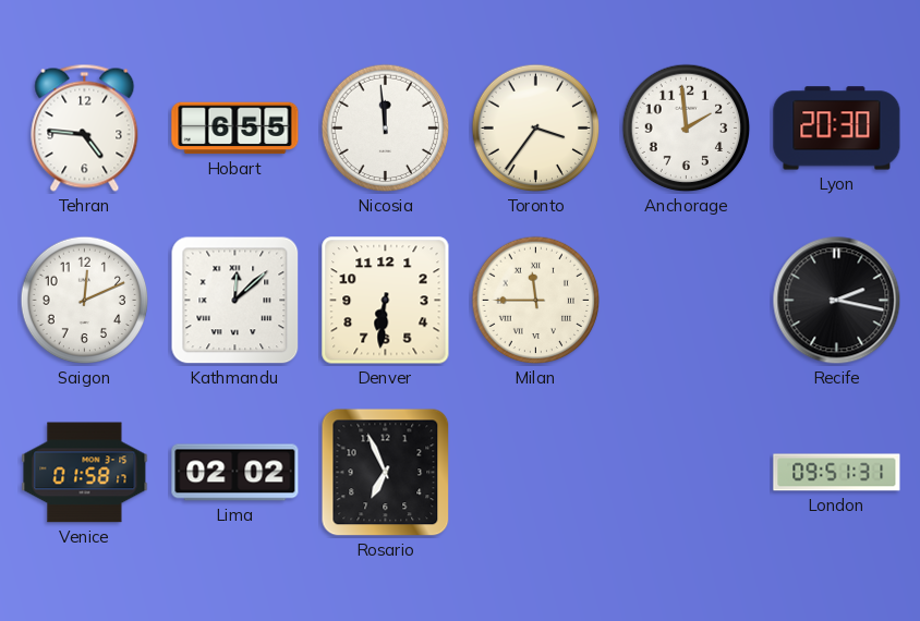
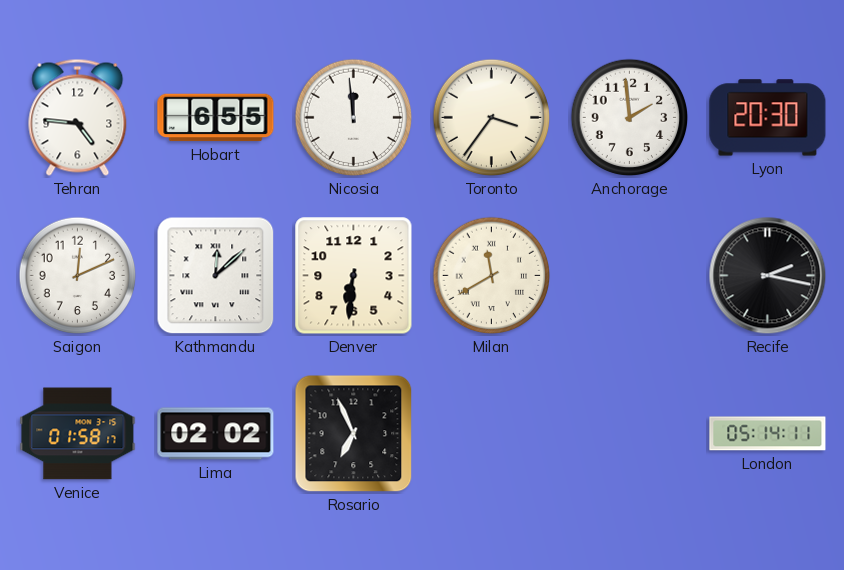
Milan: 11:45 -> 11:40
London: 09:51 -> 05:14
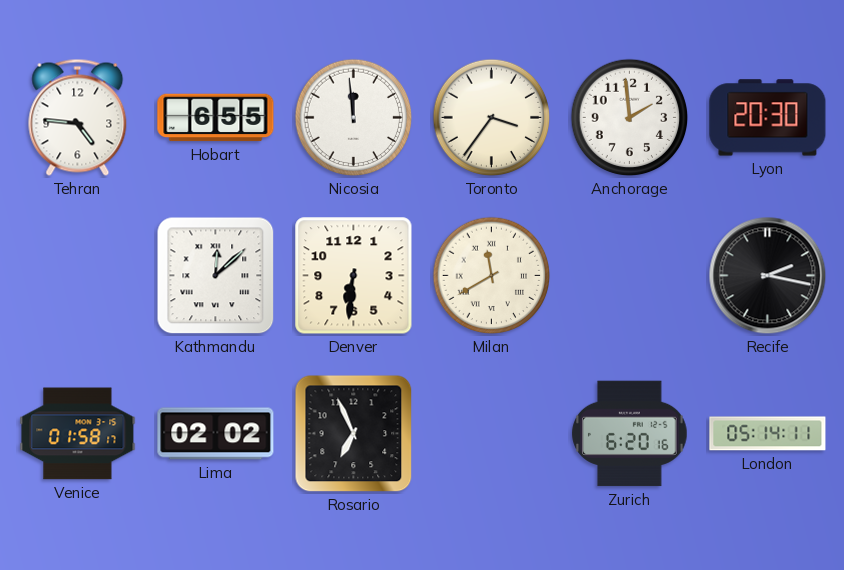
Saigon: 12:11 -> none
Zurich: none -> 6:20
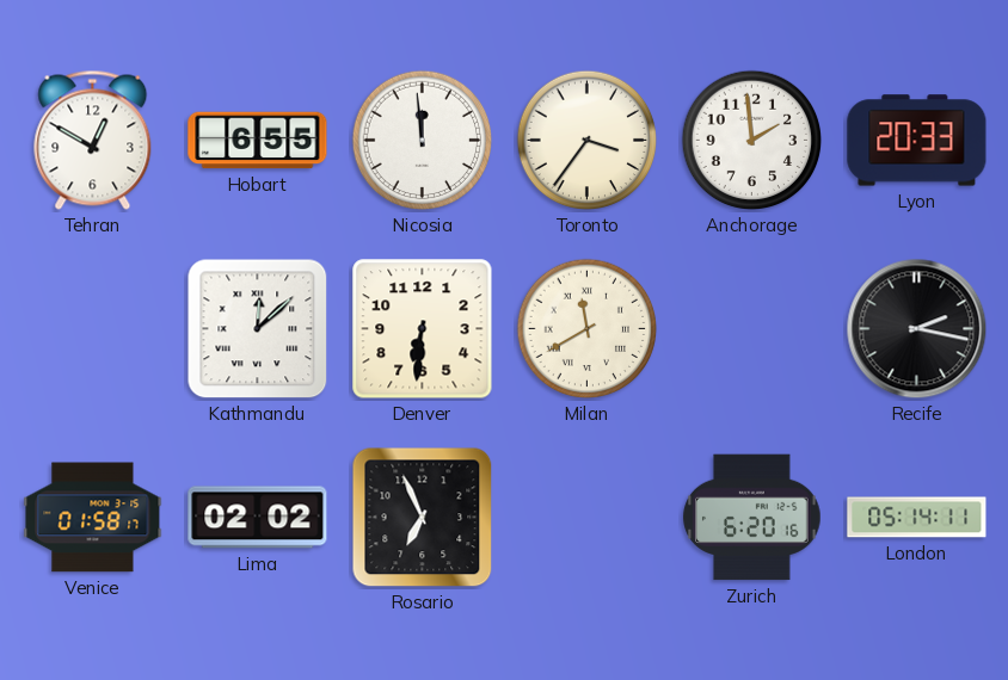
Tehran: 4:46 -> 12:50
Lyon: 20:30 -> 20:33
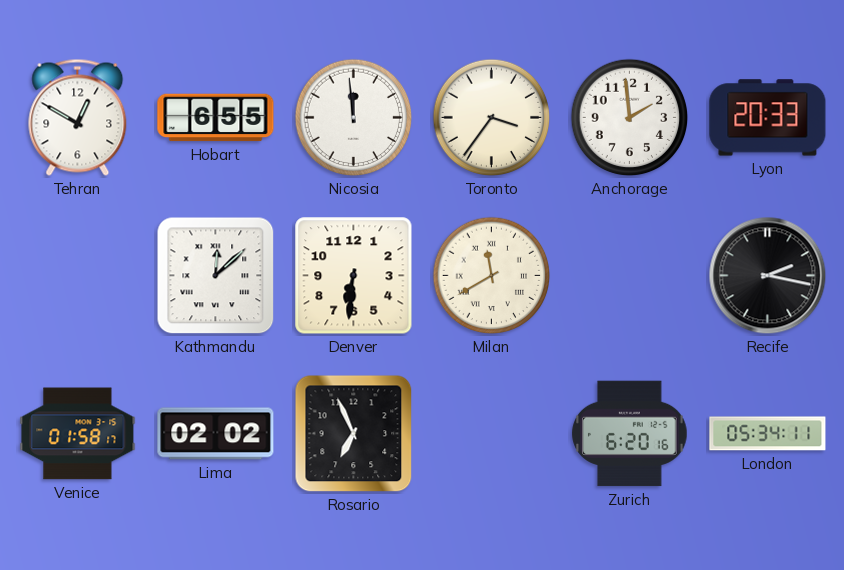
London: 05:14 -> 05:34
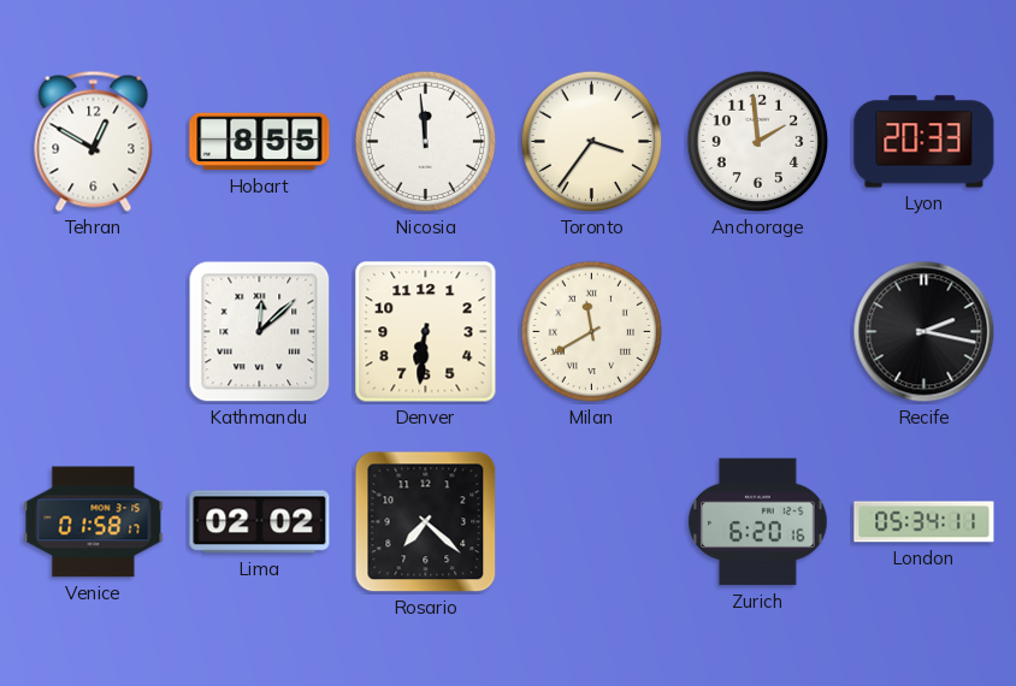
Hobart: 6:55 -> 8:55
Rosario: 6:56 -> 7:22
